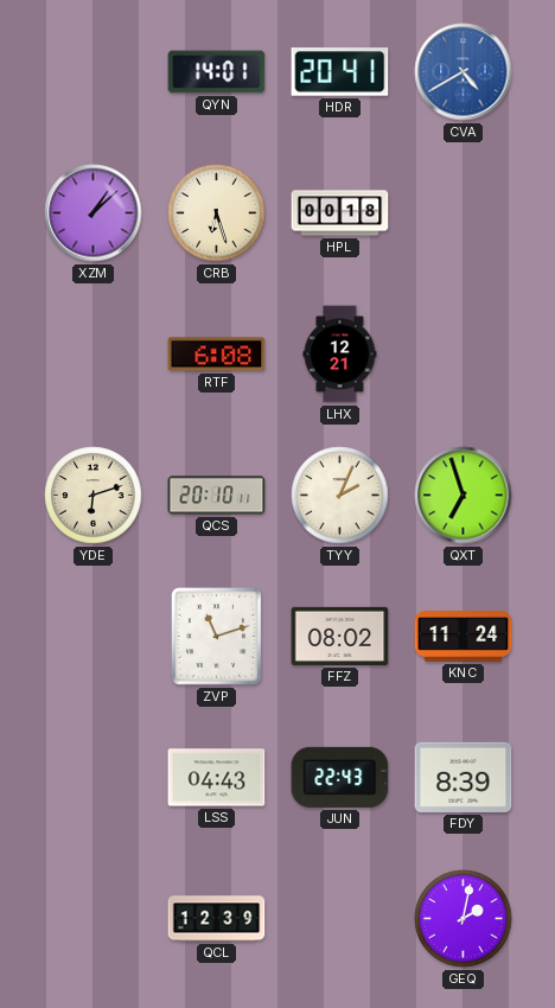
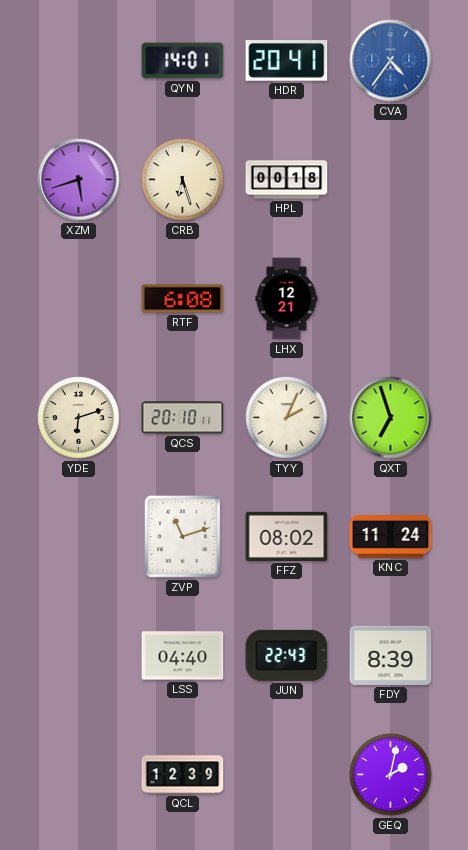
CVA: 4:40 -> 4:36
XZM: 1:08 -> 5:42
LSS: 04:43 -> 04:40
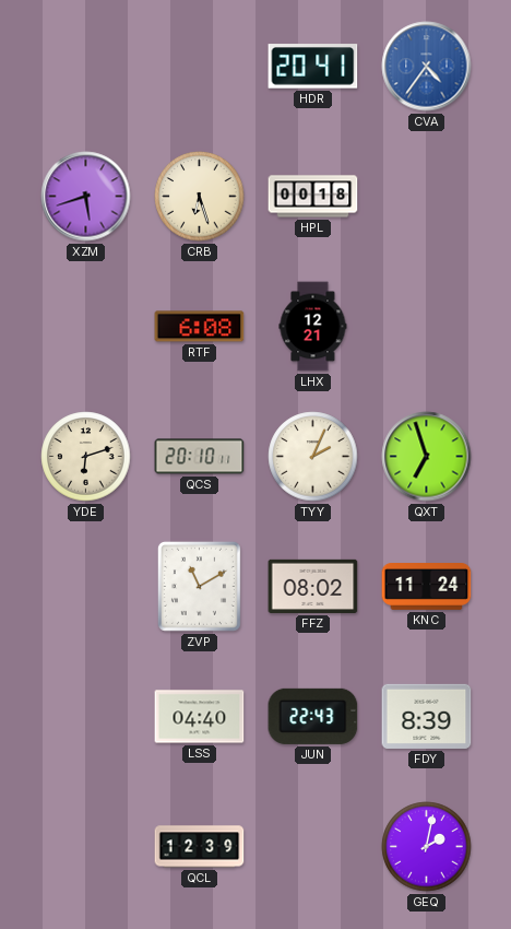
QYN: 14:01 -> none
ZVP: 11:12 -> 11:10
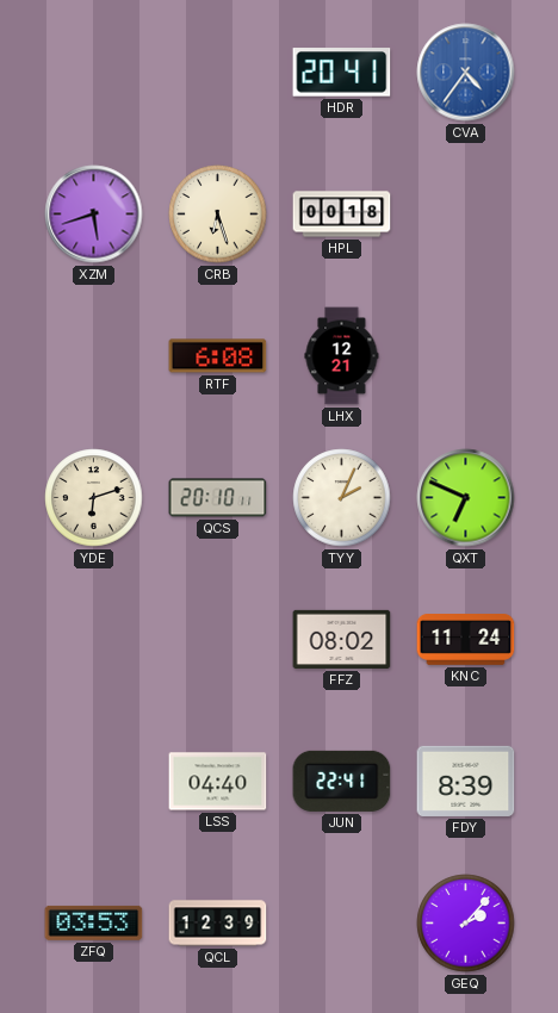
QXT: 6:57 -> 6:49
ZVP: 11:10 -> none
JUN: 22:43 -> 22:41
ZFQ: none -> 03:53
GEQ: 2:02 -> 2:07
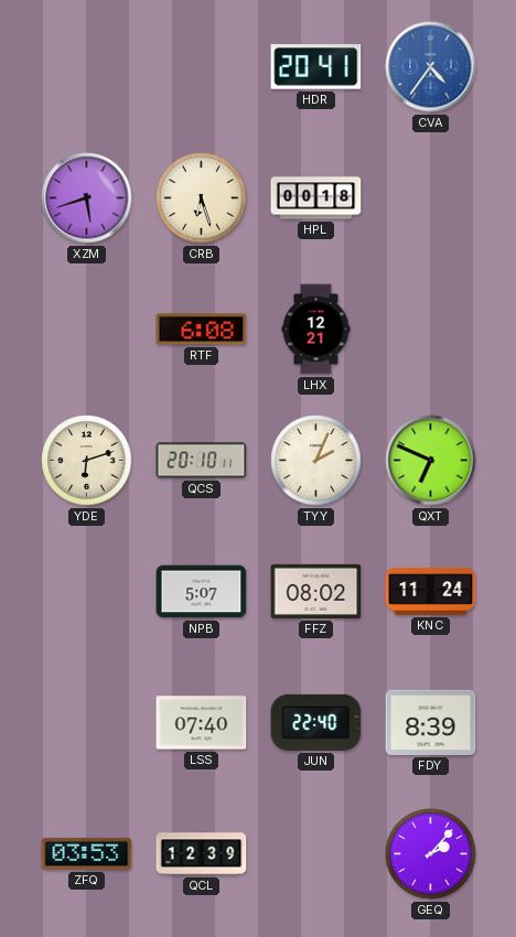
NPB: none -> 5:07
LSS: 04:40 -> 07:40
JUN: 22:41 -> 22:40
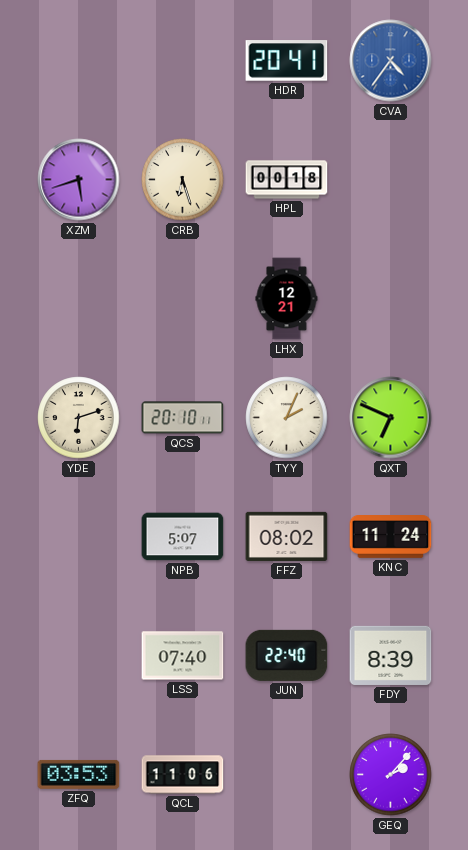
RTF: 6:08 -> none
QCL: 12:39 -> 11:06
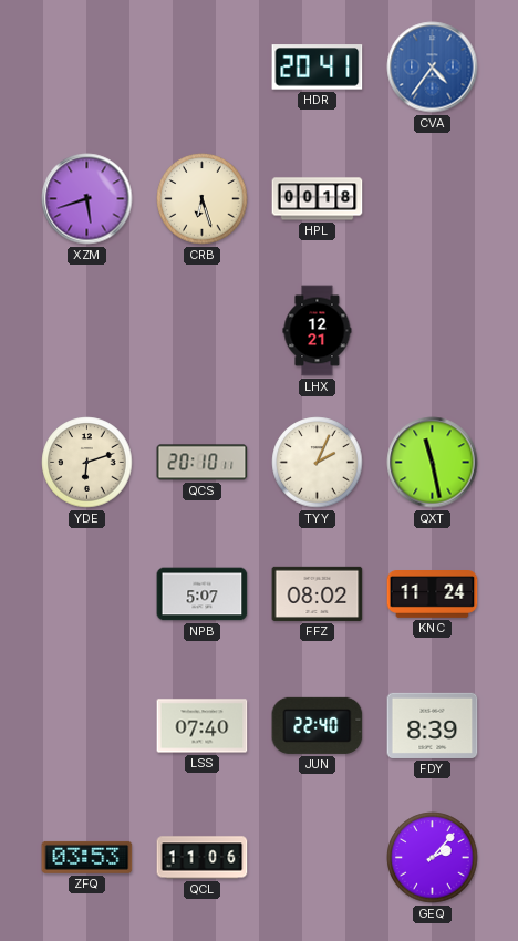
QXT: 6:49 -> 11:28
